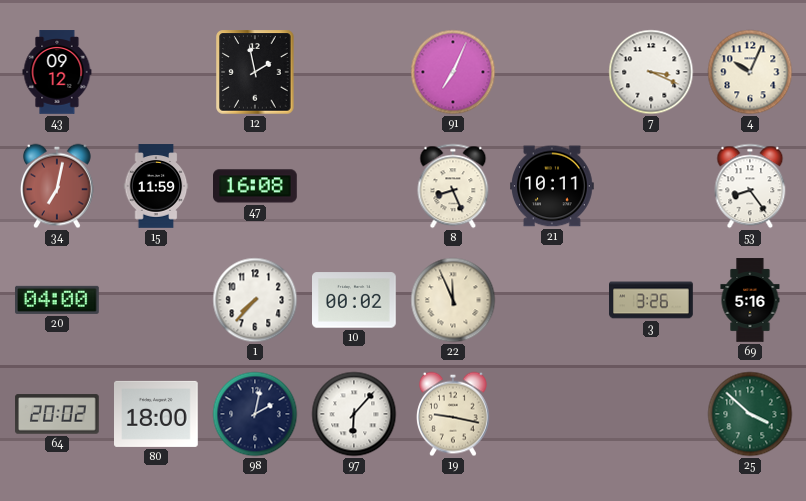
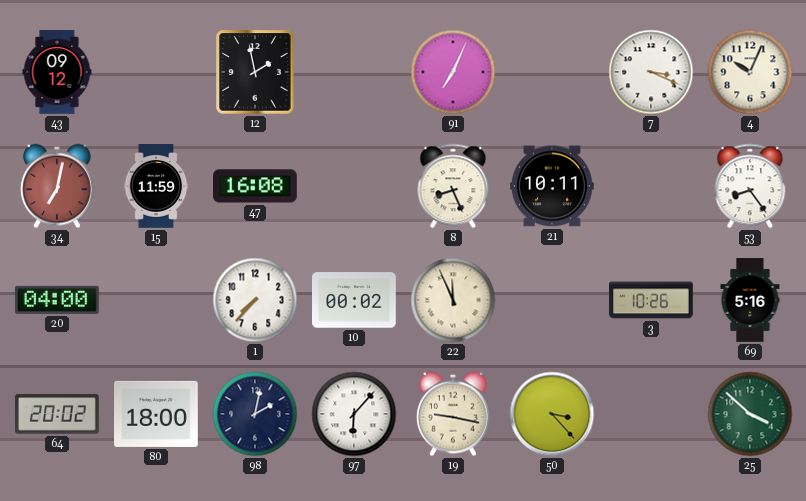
3: 3:26 -> 10:26
50: none -> 3:23
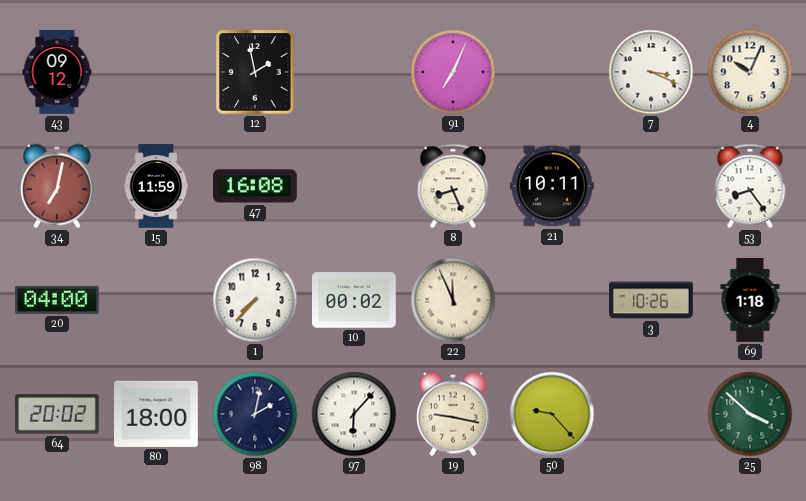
69: 5:16 -> 1:18
50: 3:23 -> 9:23
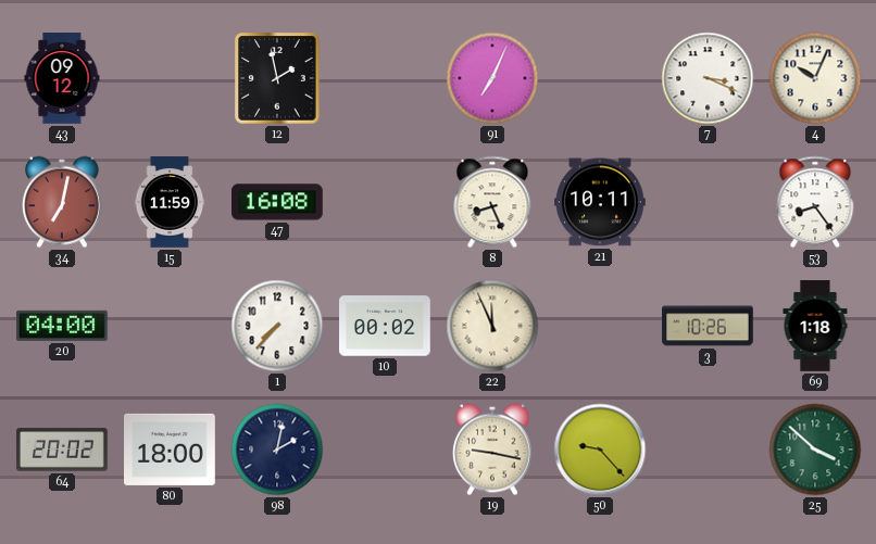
97: 6:07 -> none
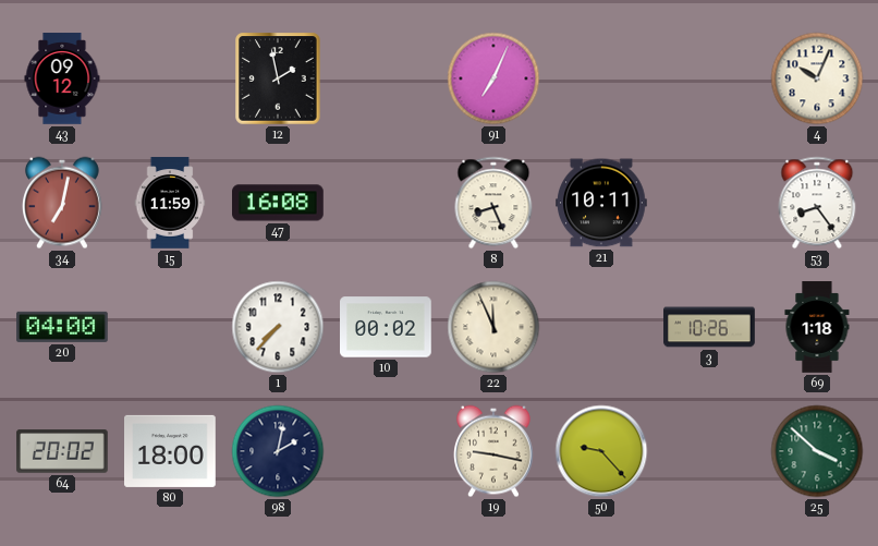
7: 3:19 -> none
